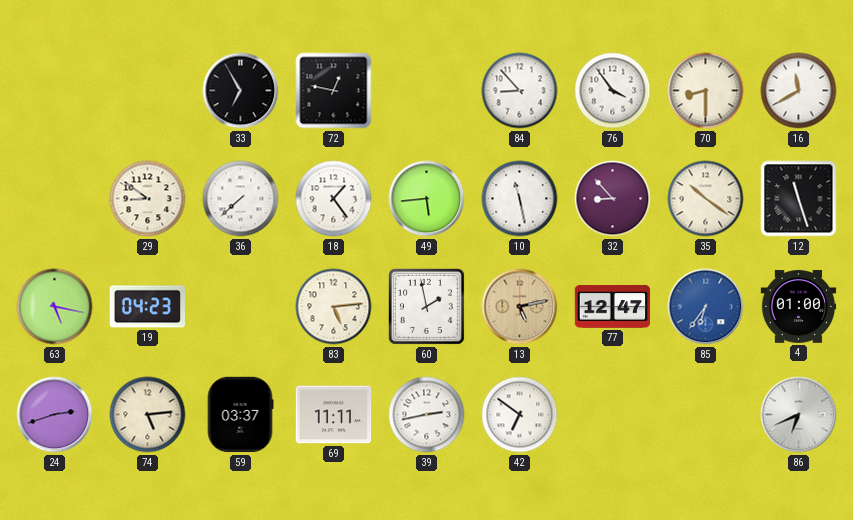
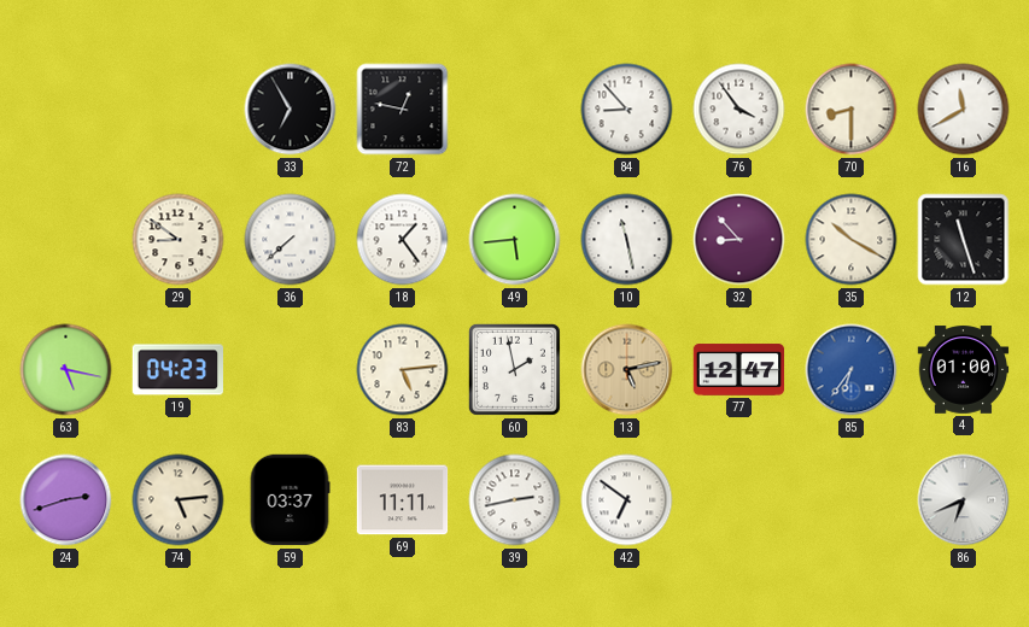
35: 10:21 -> 10:20
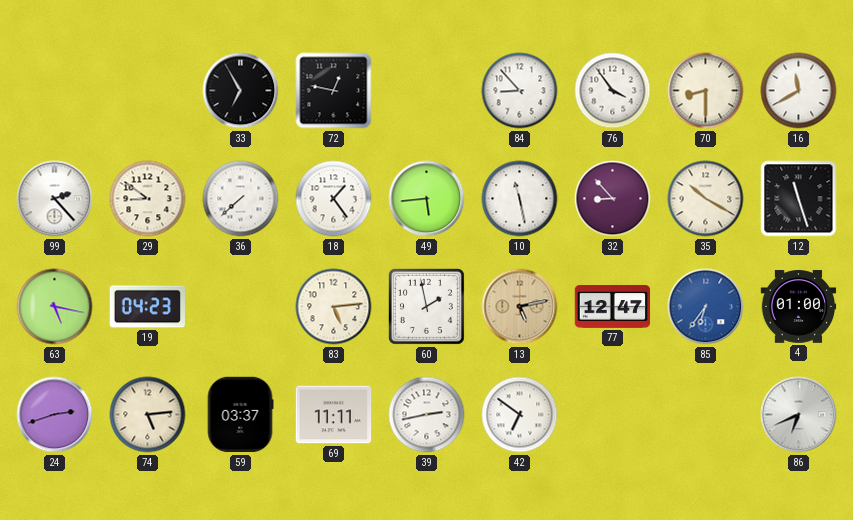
99: none -> 2:23
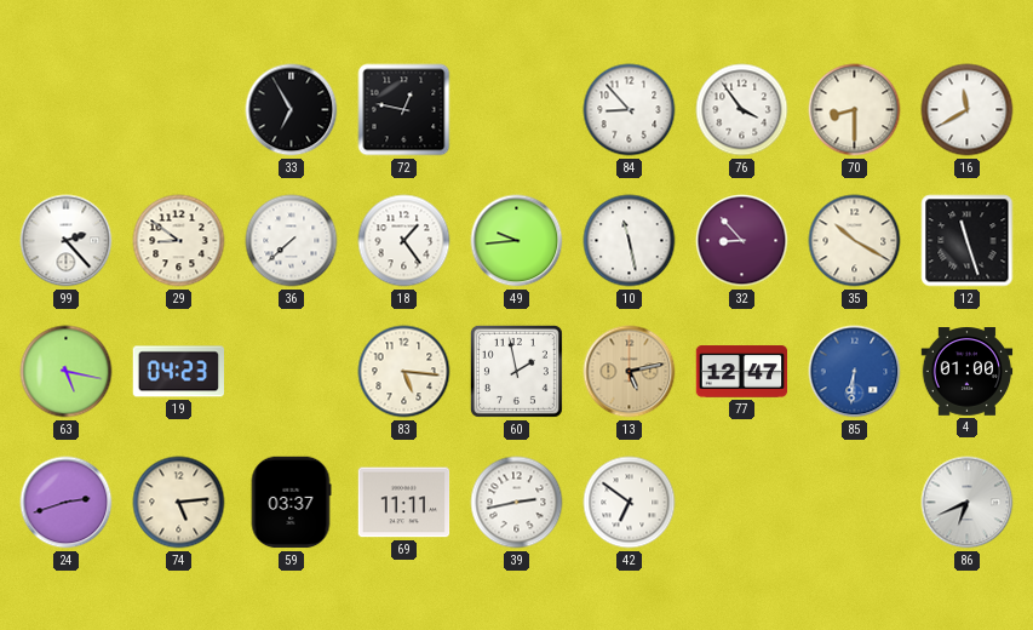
49: 5:44 -> 9:44
83: 5:14 -> 5:16
85: 6:36 -> 6:31
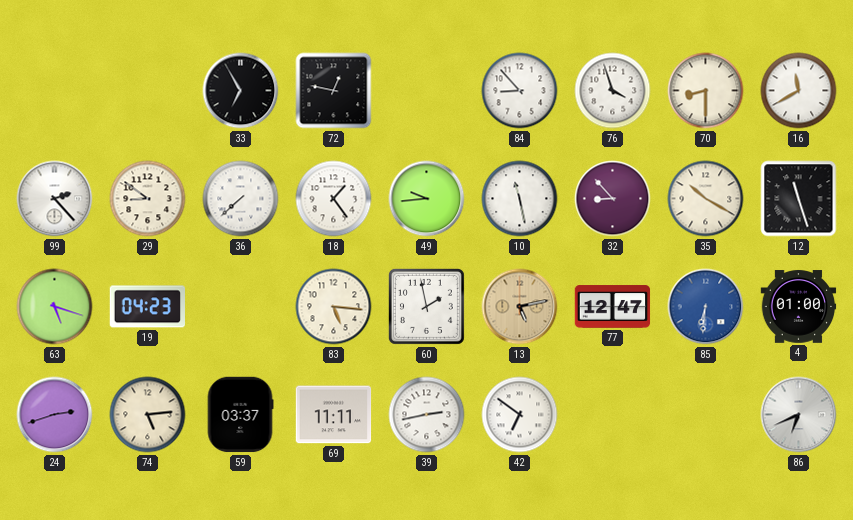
76: 3:54 -> 3:57
63: 5:17 -> 5:18
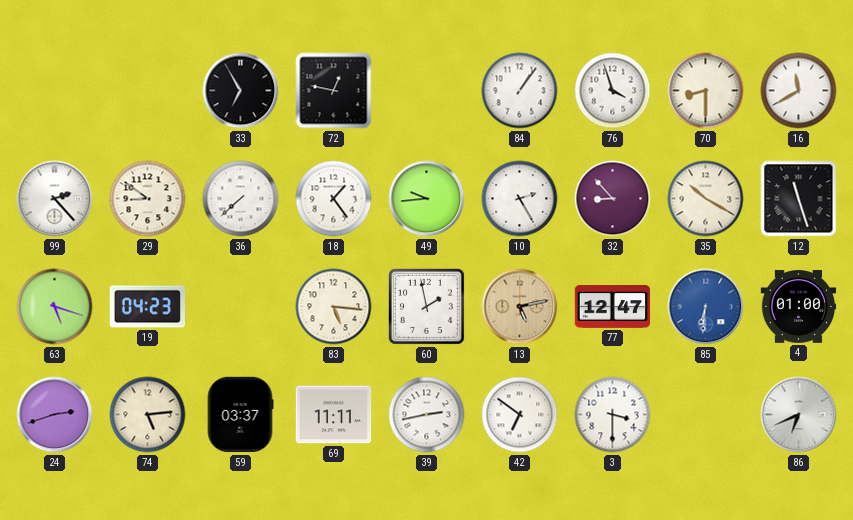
84: 8:53 -> 1:06
10: 11:28 -> 2:25
3: none -> 3:30
